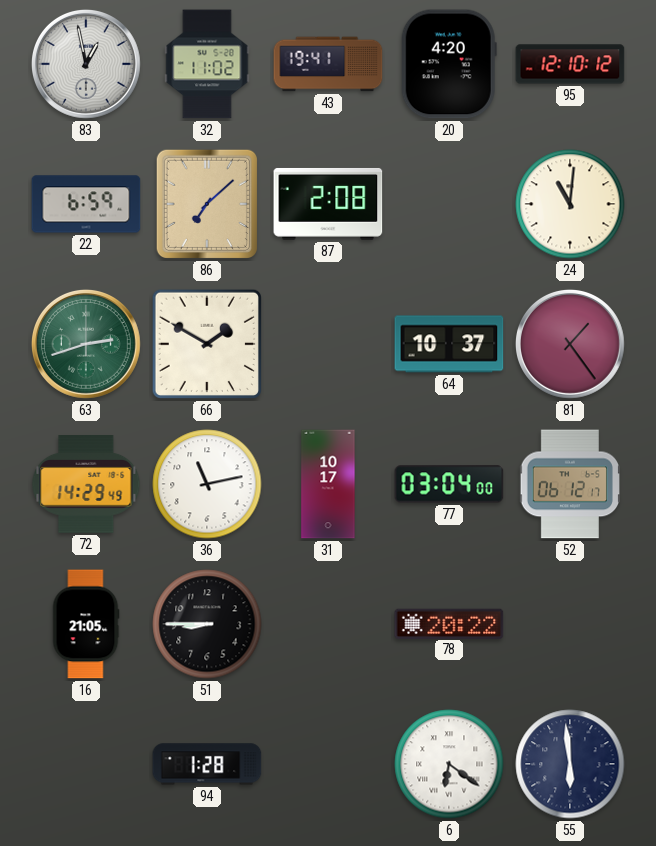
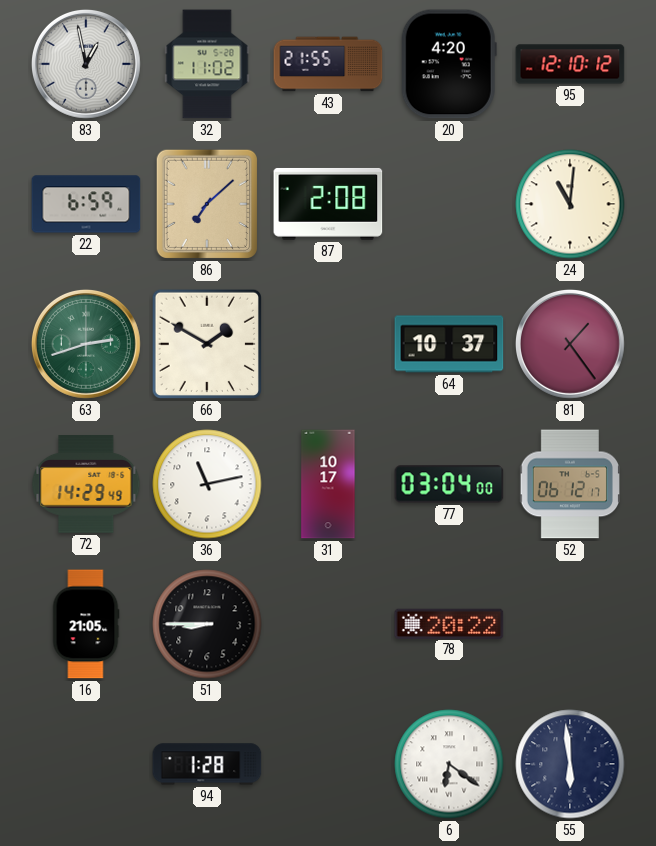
43: 19:41 -> 21:55
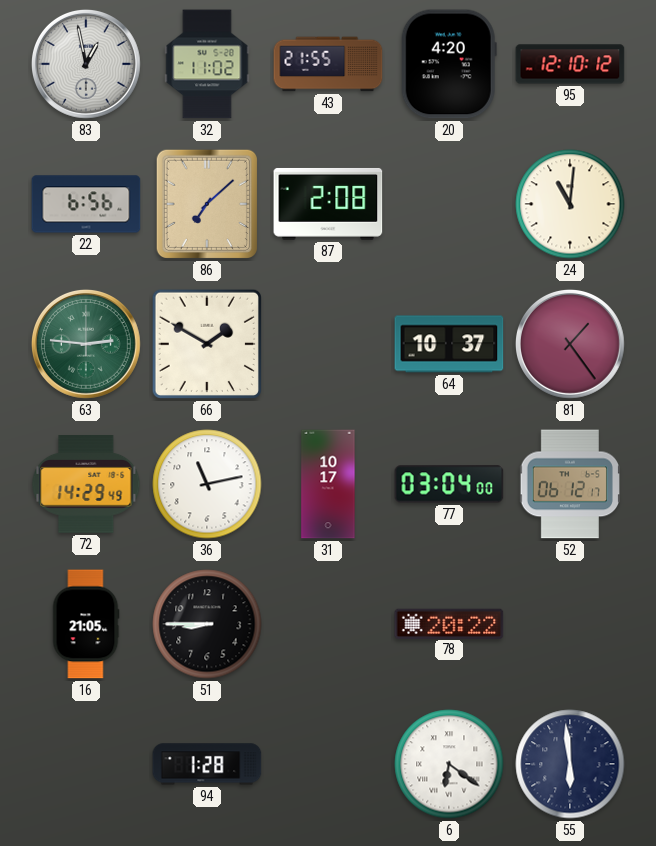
22: 6:59 -> 6:56
63: 2:42 -> 2:46
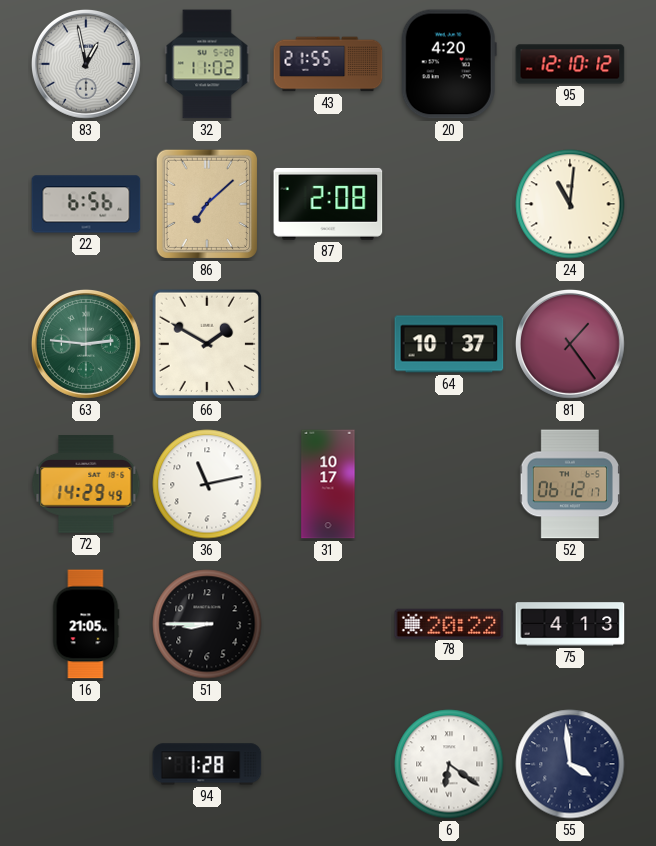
77: 03:04 -> none
75: none -> 4:13
55: 5:59 -> 3:59
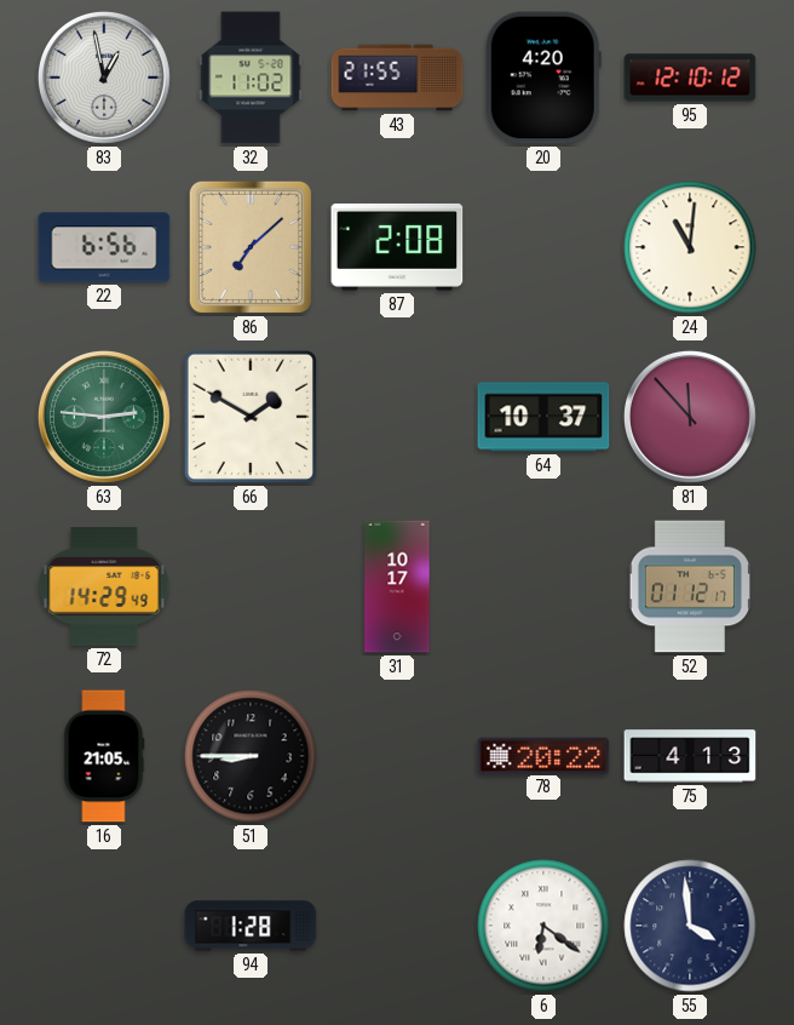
81: 1:24 -> 11:53
36: 11:13 -> none
52: 06:12 -> 01:12
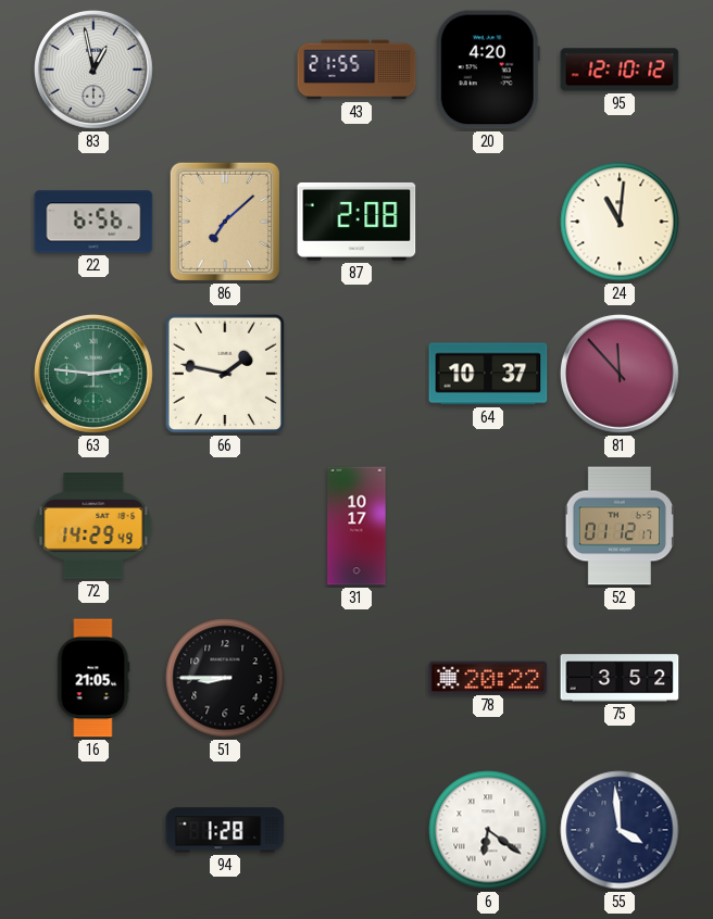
32: 11:02 -> none
66: 1:50 -> 1:47
75: 4:13 -> 3:52
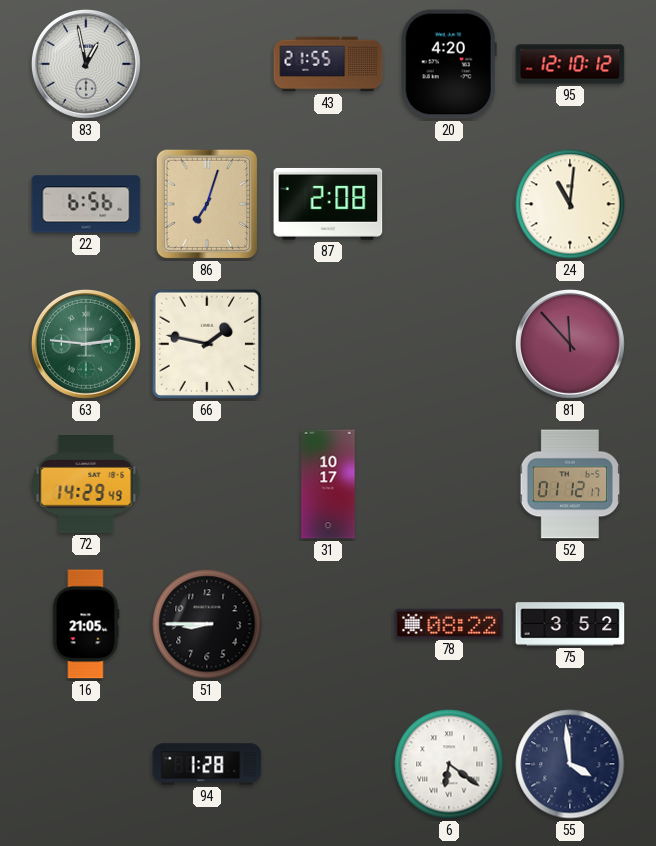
86: 7:08 -> 7:03
64: 10:37 -> none
78: 20:22 -> 08:22
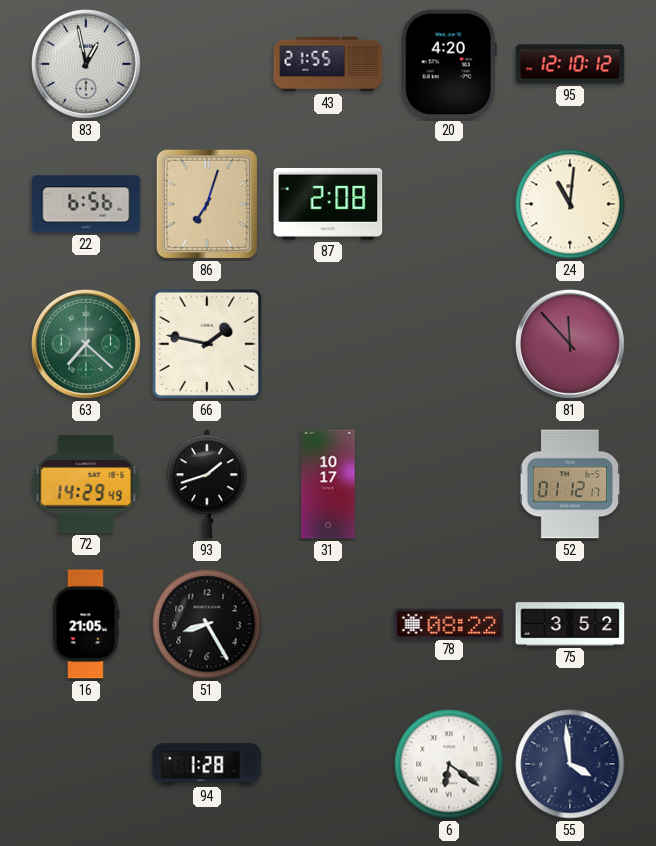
63: 2:46 -> 7:22
93: none -> 1:42
51: 8:45 -> 8:25
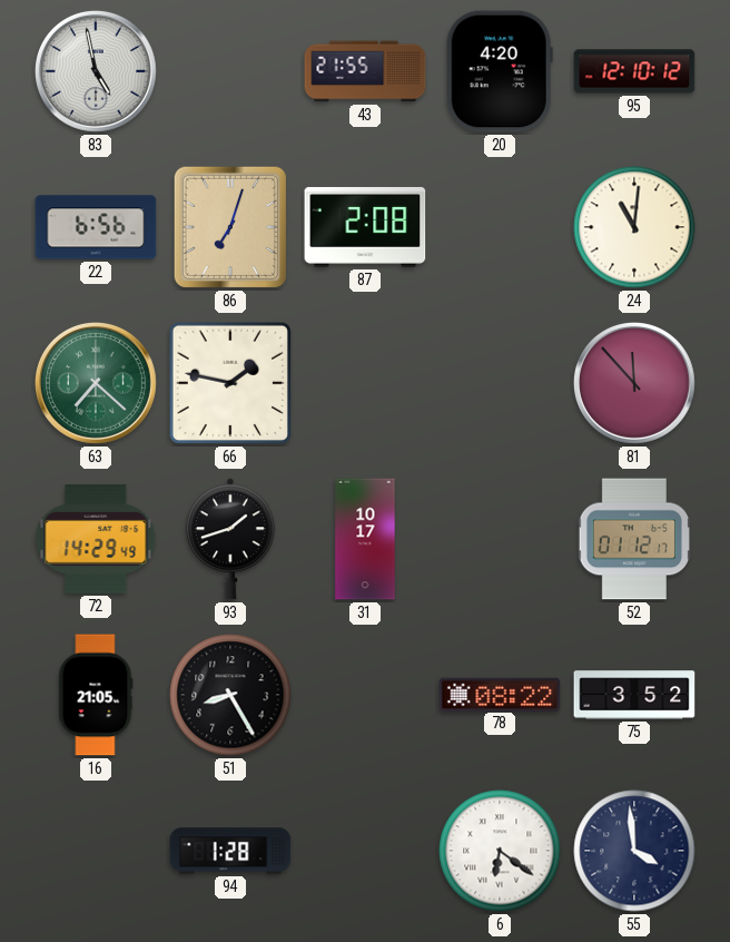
83: 12:58 -> 4:58
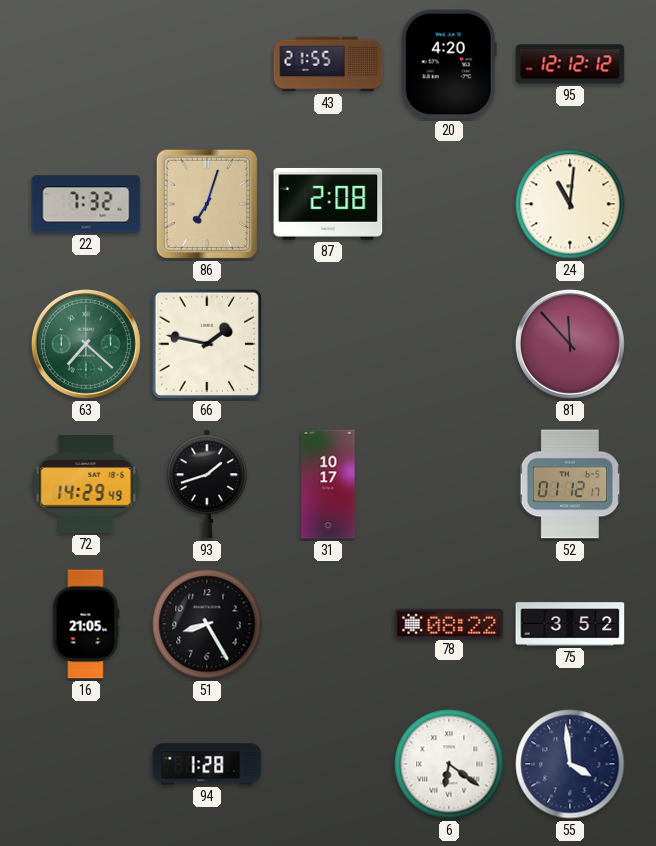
83: 4:58 -> none
95: 12:10 -> 12:12
22: 6:56 -> 7:32
